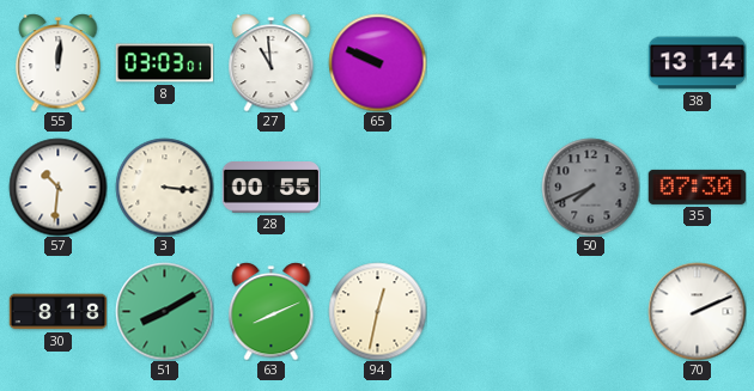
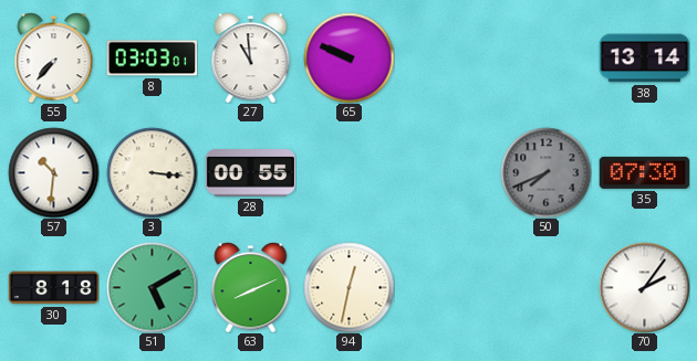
55: 12:01 -> 7:37
51: 8:10 -> 5:10
70: 2:11 -> 2:06
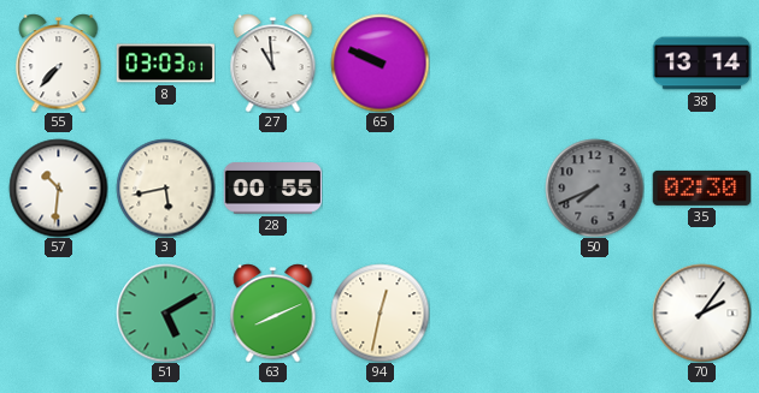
3: 3:16 -> 5:43
35: 07:30 -> 02:30
30: 8:18 -> none
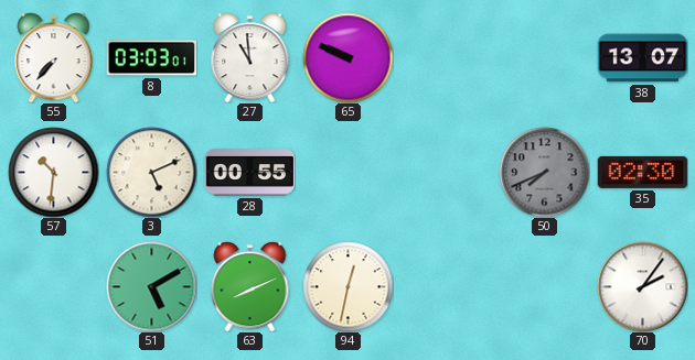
38: 13:14 -> 13:07
3: 5:43 -> 5:11
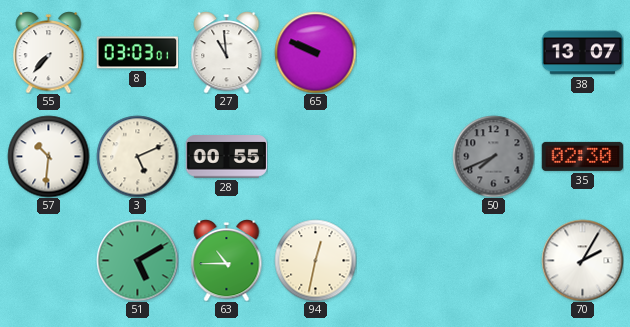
63: 8:11 -> 10:45
70: 2:06 -> 2:05
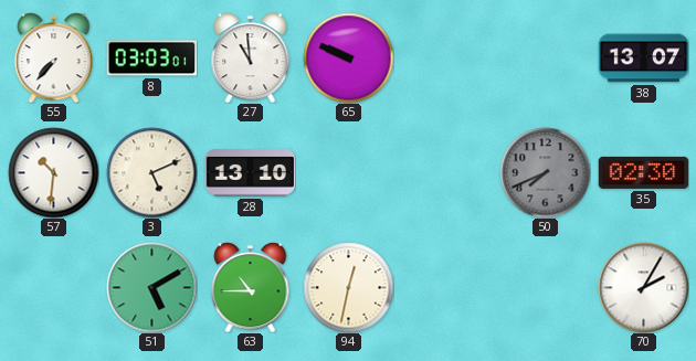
28: 00:55 -> 13:10
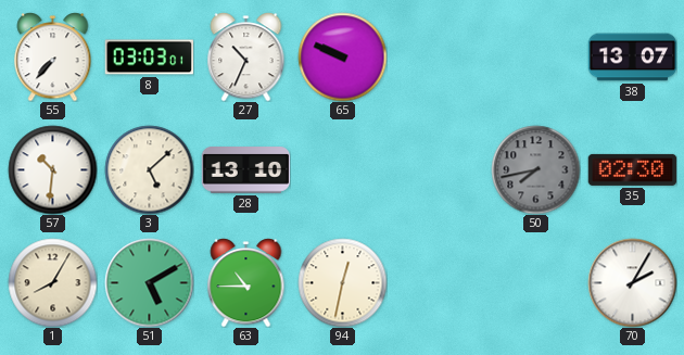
27: 10:59 -> 10:34
3: 5:11 -> 5:08
50: 7:41 -> 7:43
1: none -> 8:05
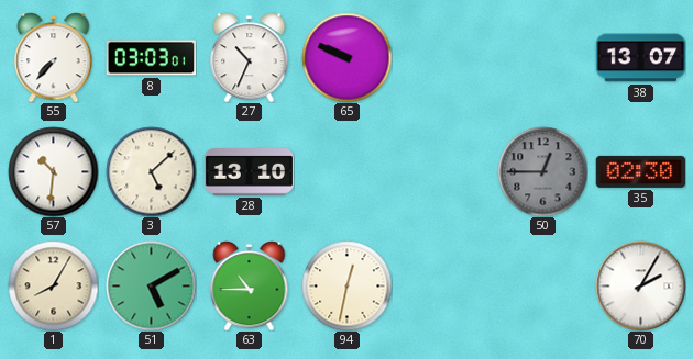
50: 7:43 -> 12:45
